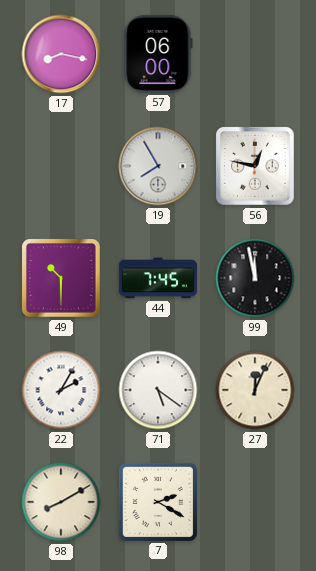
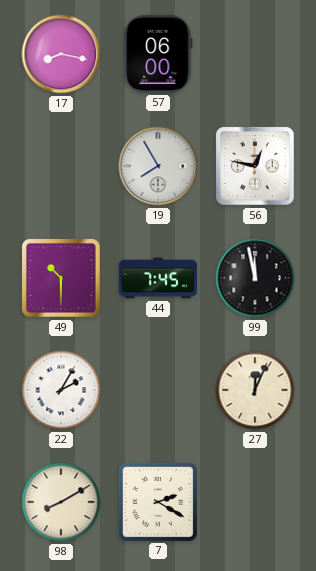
71: 5:21 -> none
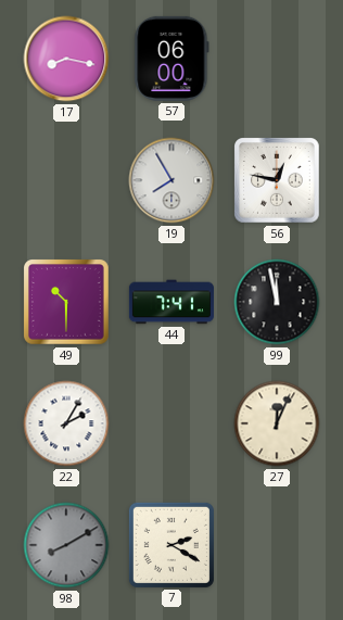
44: 7:45 -> 7:41
98 dial: cream -> grey
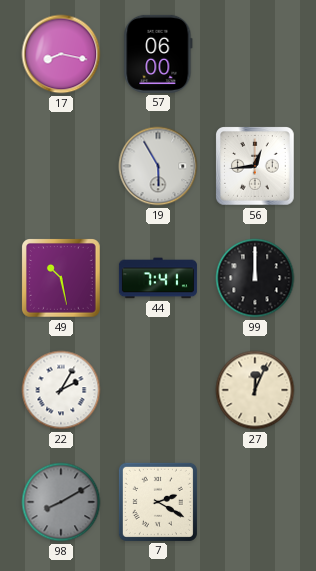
19: 7:55 -> 5:55
56: 12:47 -> 12:44
49: 10:30 -> 10:28
99: 11:58 -> 12:00
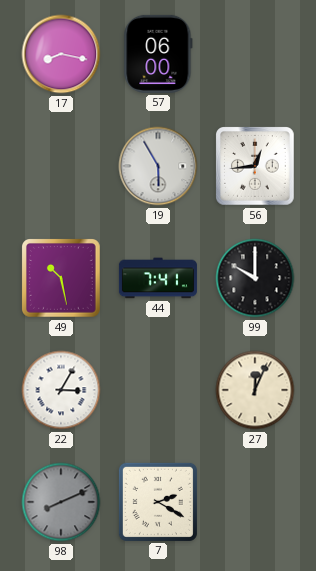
99: 12:00 -> 10:00
22: 2:05 -> 3:05
98: 8:10 -> 8:11
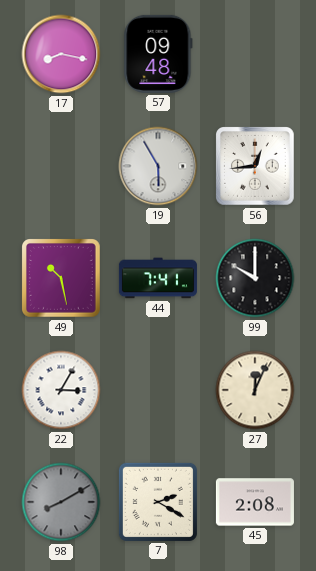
57: 06:00 -> 09:48
98: 8:11 -> 8:10
45: none -> 2:08
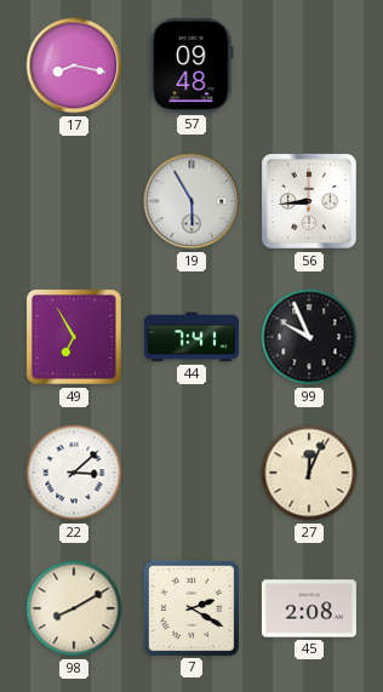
56: 12:44 -> 8:44
49: 10:28 -> 6:55
99: 10:00 -> 9:56
22: 3:05 -> 3:08
98 dial: grey -> cream
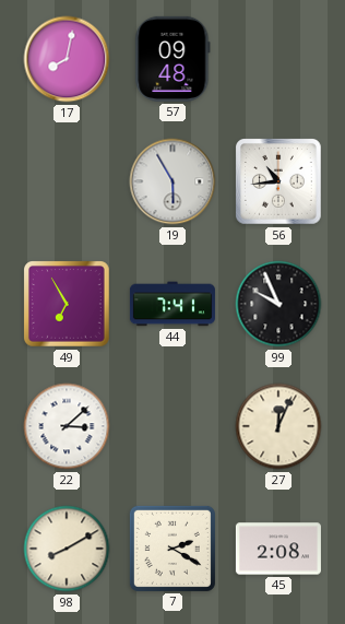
17: 8:17 -> 8:02
56: 8:44 -> 10:44
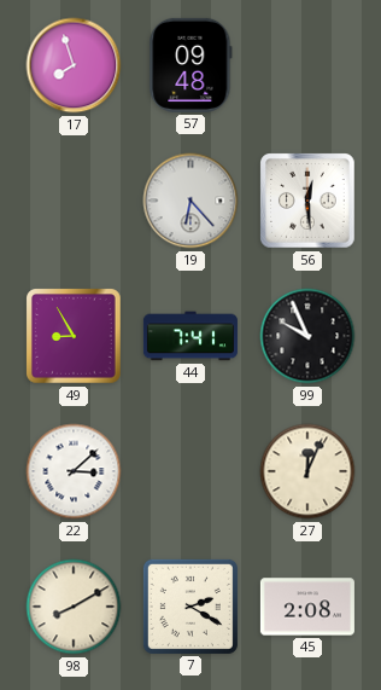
17: 8:02 -> 7:57
19: 5:55 -> 6:23
56: 10:44 -> 12:29
49: 6:55 -> 8:55
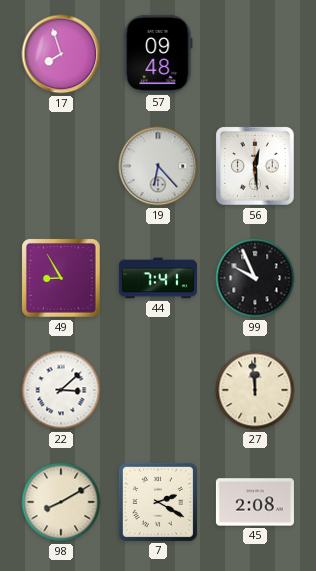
27: 12:04 -> 11:59
